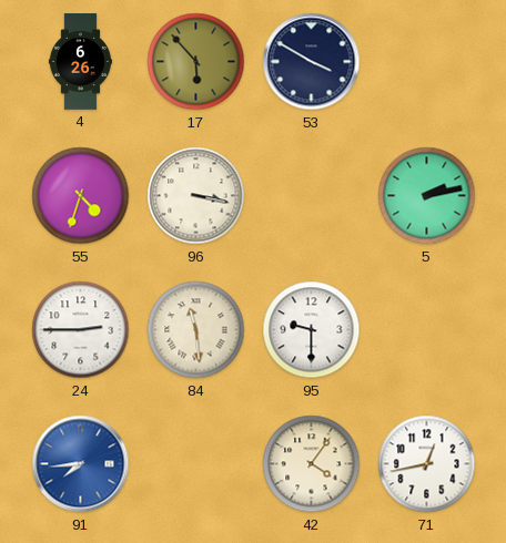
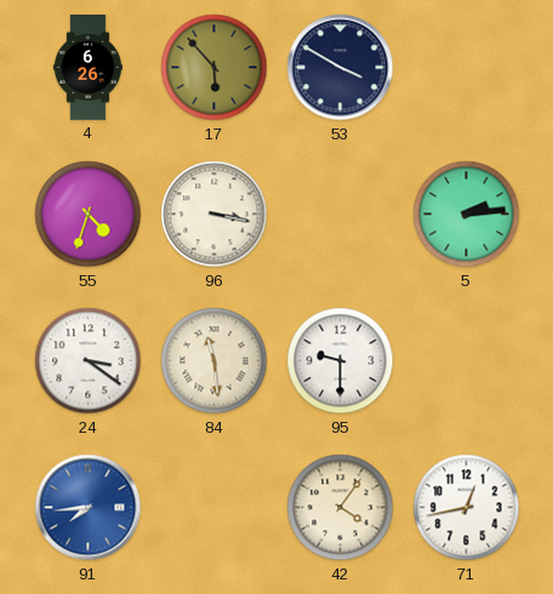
5: 2:13 -> 2:14
24: 2:45 -> 3:21
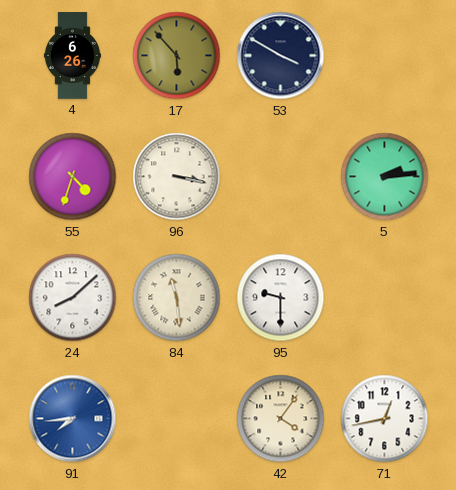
24: 3:21 -> 8:08
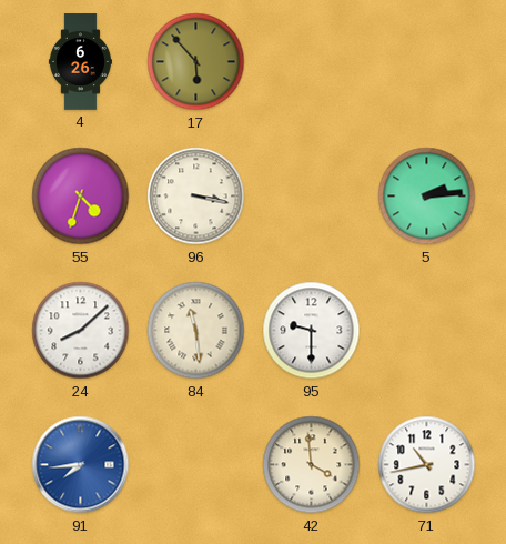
53: 3:50 -> none
42: 4:06 -> 3:59
71: 12:43 -> 10:43
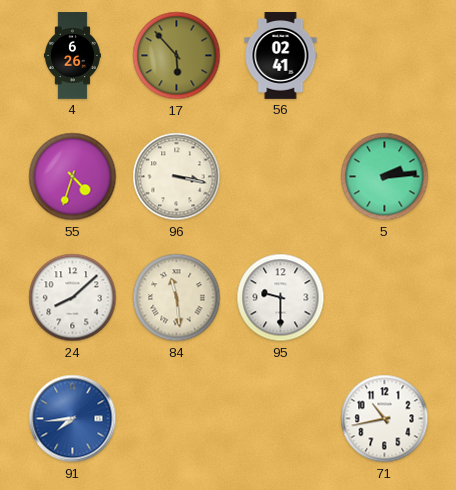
56: none -> 02:41
42: 3:59 -> none
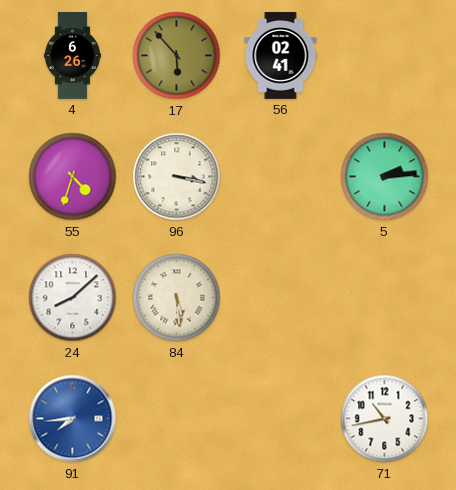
84: 11:29 -> 5:29
95: 9:30 -> none
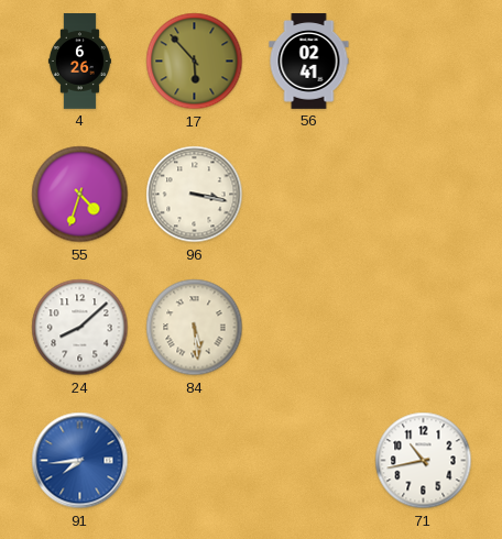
5: 2:14 -> none
